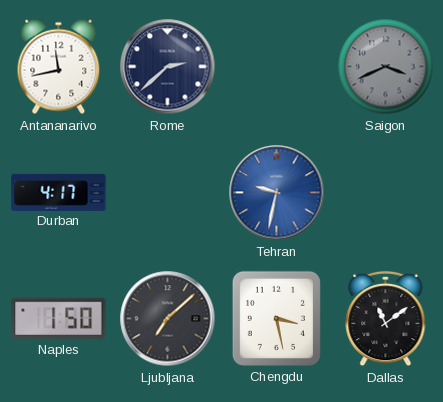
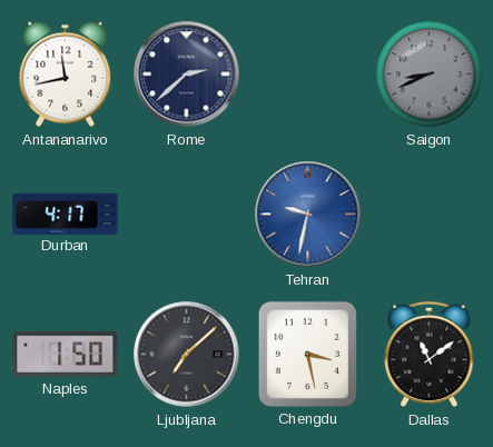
Saigon: 3:41 -> 8:41
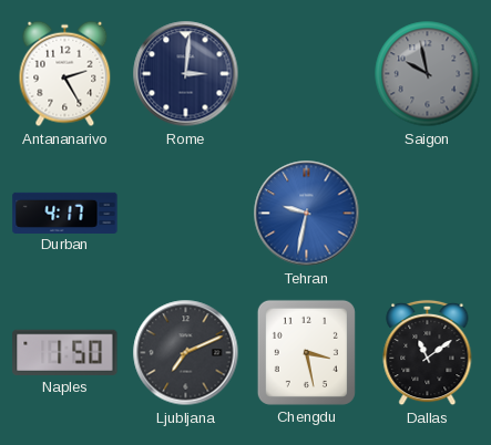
Antananarivo: 11:43 -> 2:25
Rome: 2:38 -> 3:01
Saigon: 8:41 -> 9:58
Ljubljana: 7:08 -> 7:11
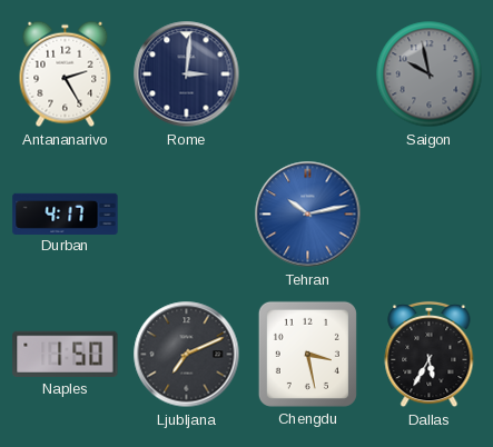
Tehran: 9:32 -> 10:13
Dallas: 11:09 -> 5:35
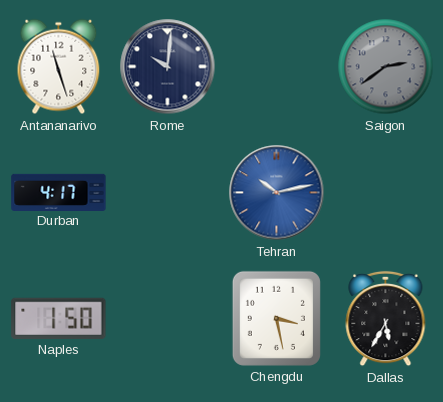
Antananarivo: 2:25 -> 11:27
Rome: 3:01 -> 10:01
Saigon: 9:58 -> 2:39
Ljubljana: 7:11 -> none
